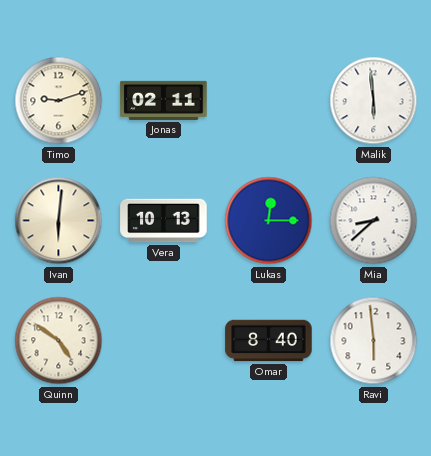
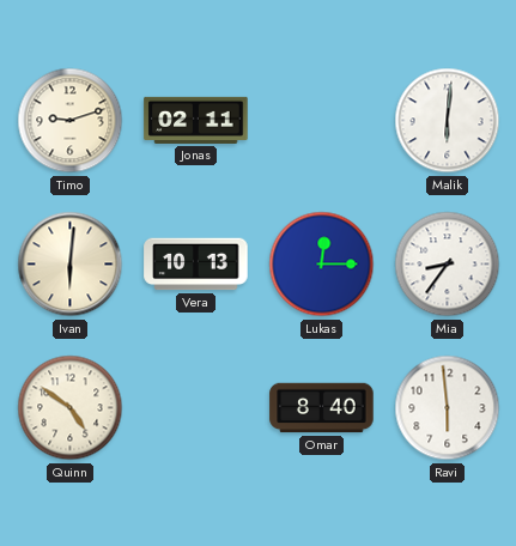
Malik: 5:59 -> 6:01
Mia: 8:38 -> 8:36
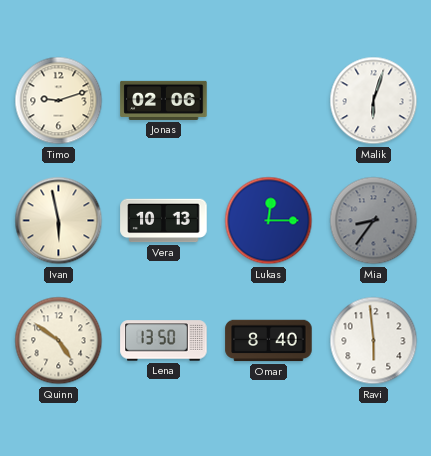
Jonas: 02:11 -> 02:06
Malik: 6:01 -> 6:03
Ivan: 6:01 -> 5:58
Mia dial: white -> grey
Lena: none -> 13:50
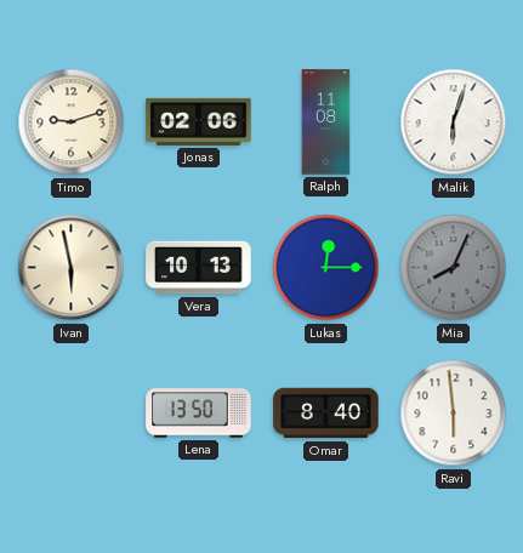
Ralph: none -> 11:08
Mia: 8:36 -> 8:04
Quinn: 4:51 -> none
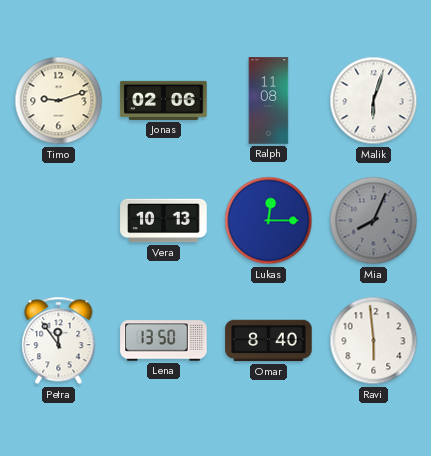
Ivan: 5:58 -> none
Petra: none -> 11:54
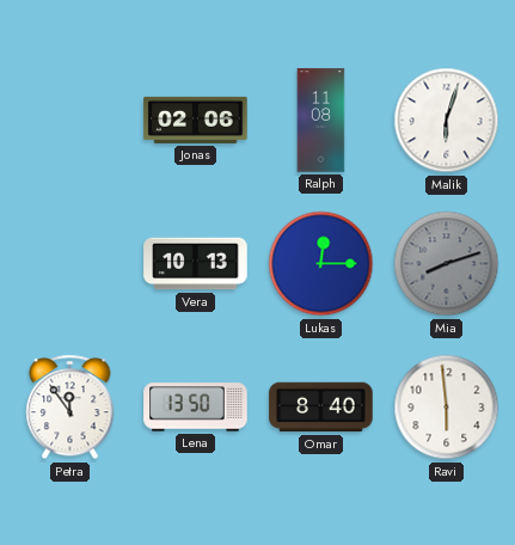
Timo: 9:12 -> none
Mia: 8:04 -> 8:12
